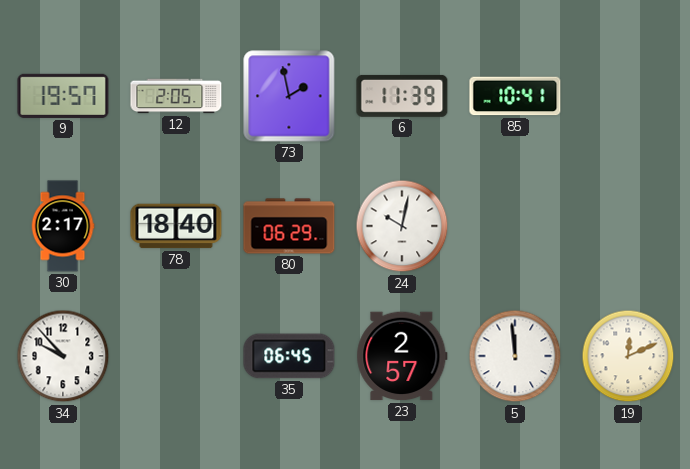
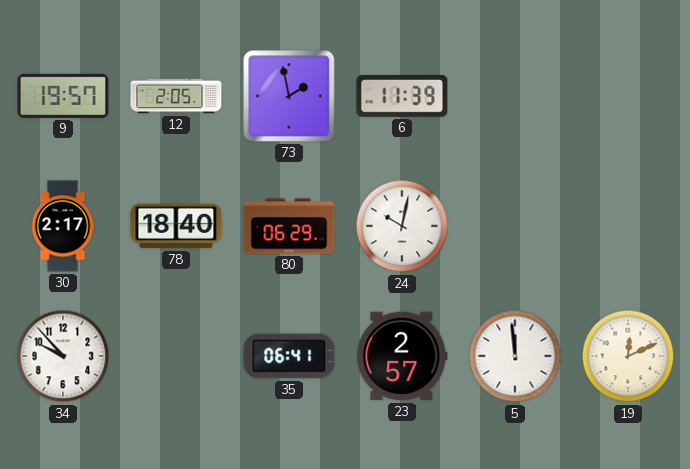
85: 10:41 -> none
35: 06:45 -> 06:41
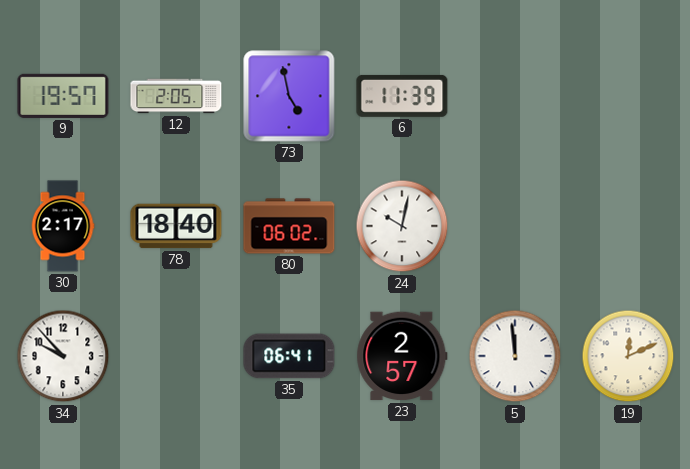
73: 1:58 -> 4:58
80: 06:29 -> 06:02
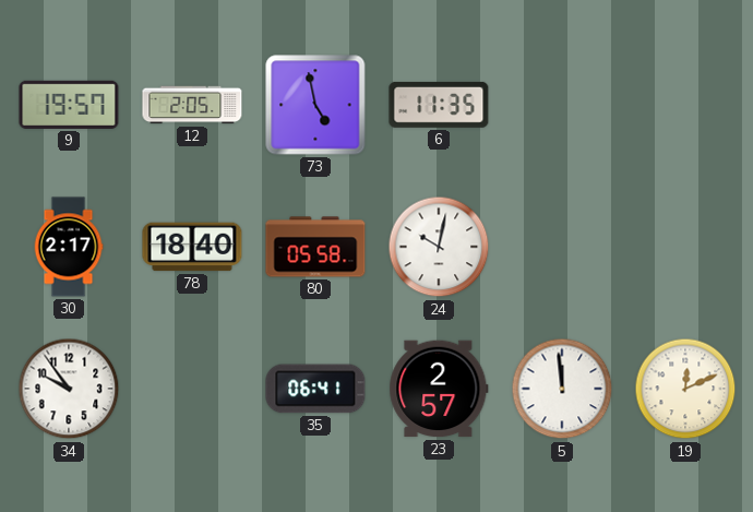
6: 11:39 -> 11:35
80: 06:02 -> 05:58
34: 9:53 -> 9:54
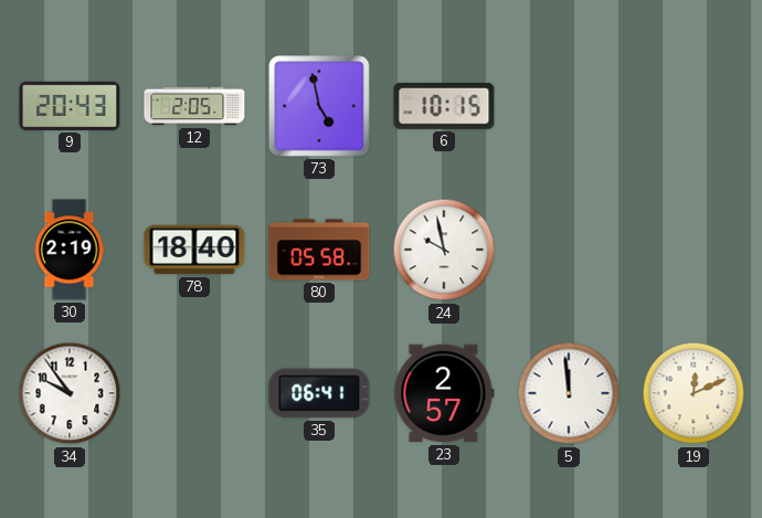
9: 19:57 -> 20:43
6: 11:35 -> 10:15
30: 2:17 -> 2:19
24: 10:02 -> 9:58
